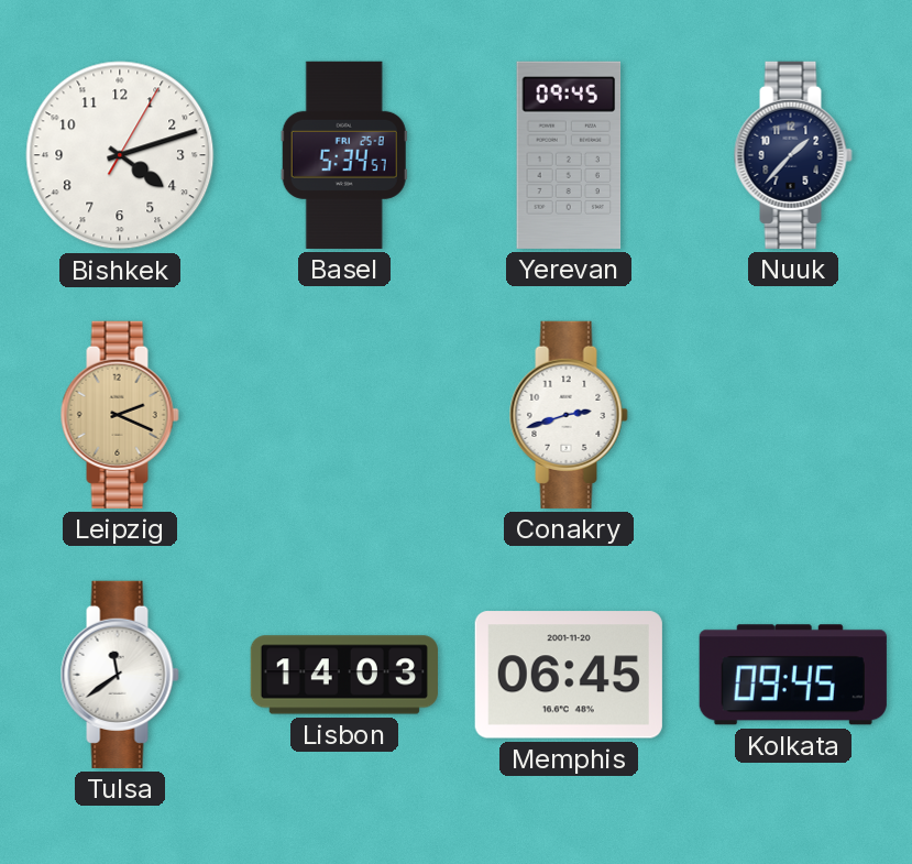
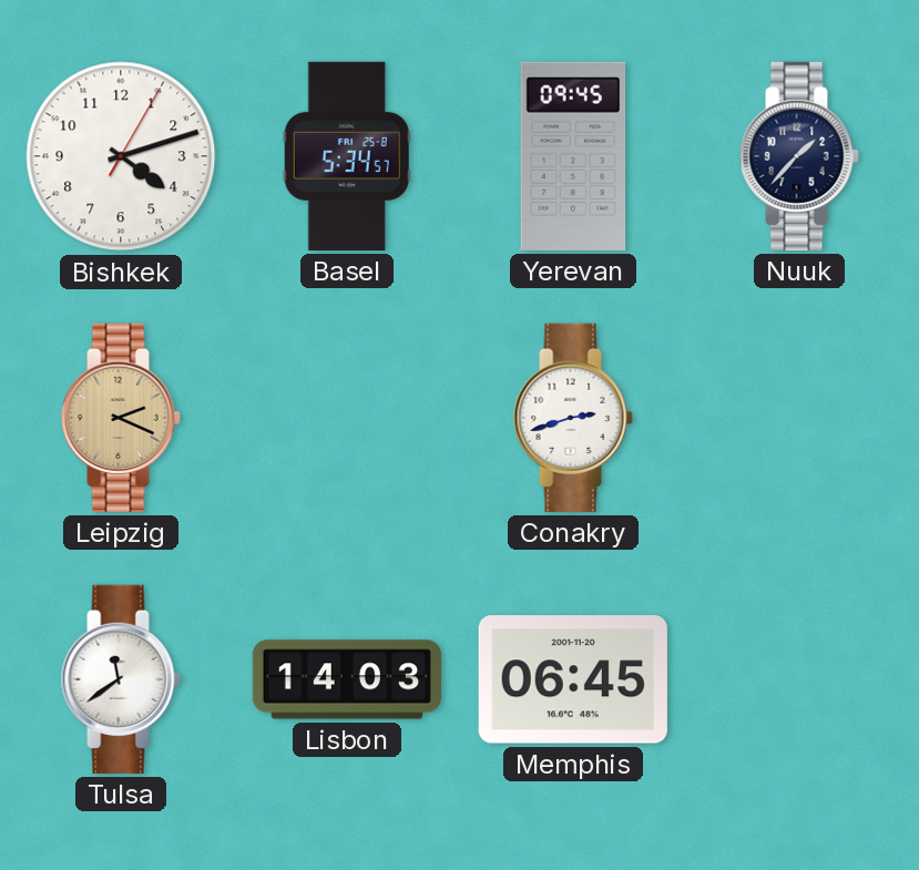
Kolkata: 09:45 -> none
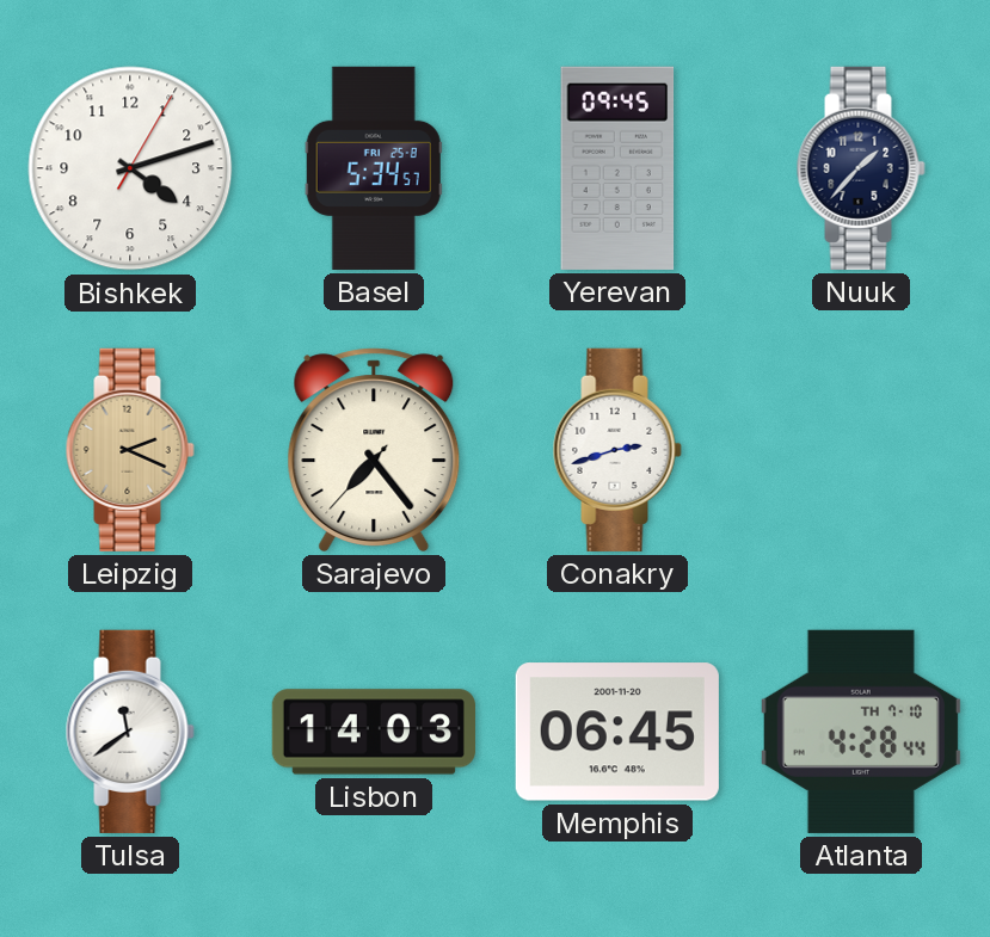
Sarajevo: none -> 7:23
Atlanta: none -> 4:28
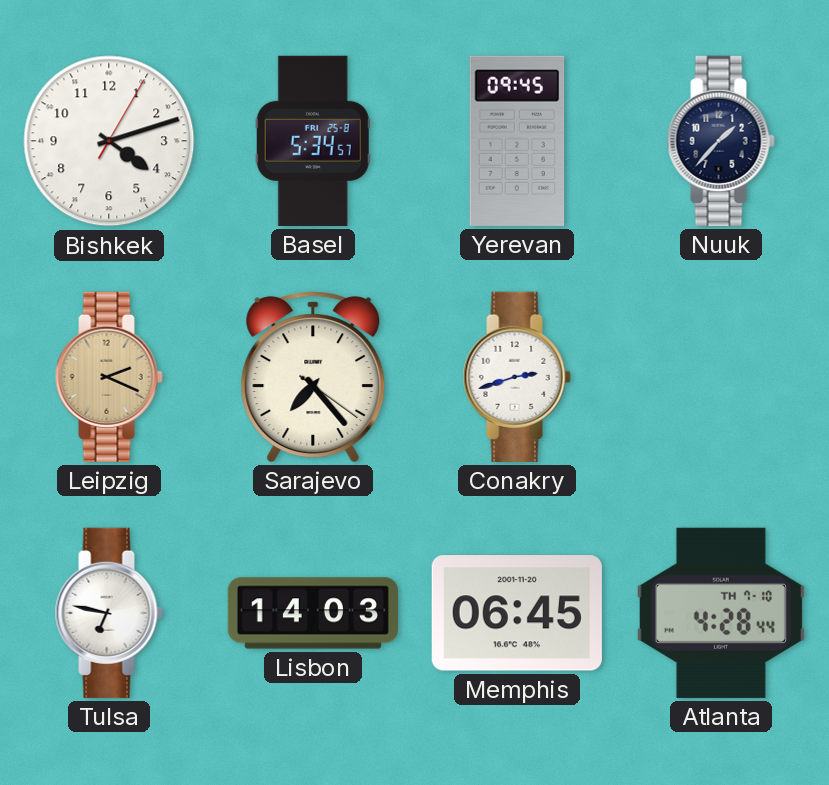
Sarajevo: 7:23:37 -> 7:23:21
Tulsa: 11:39 -> 6:47
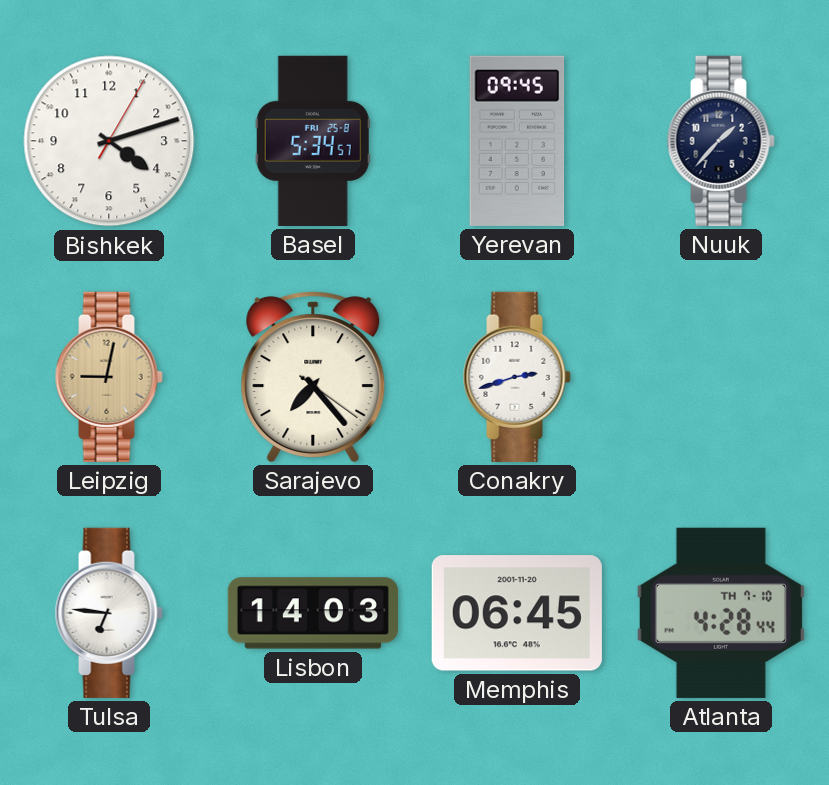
Leipzig: 2:19 -> 9:02
Tulsa: 6:47 -> 6:46
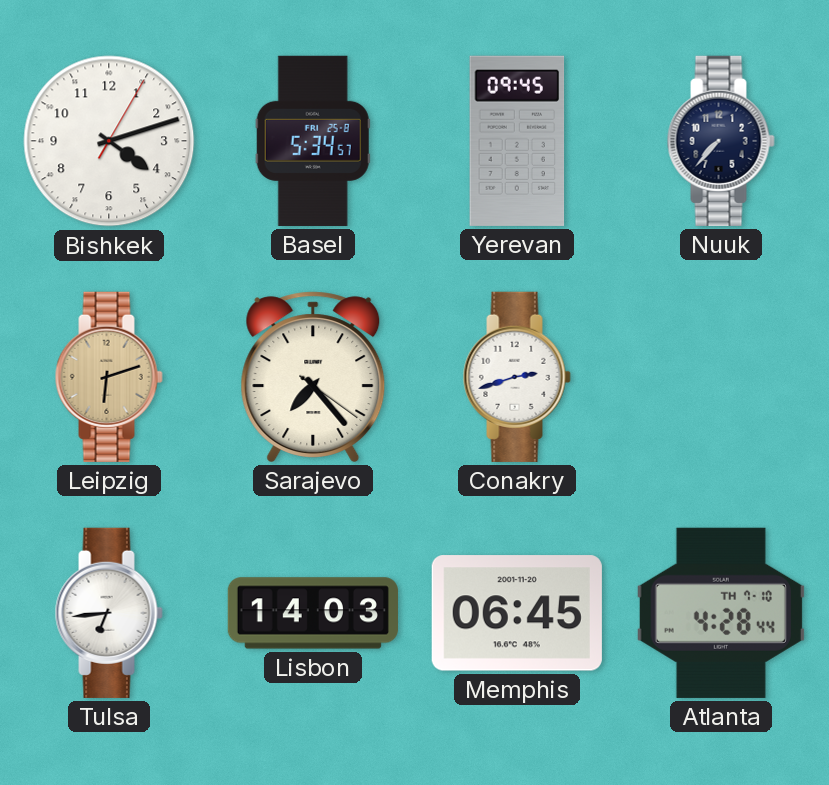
Nuuk: 1:37 -> 7:37
Leipzig: 9:02 -> 6:12
Tulsa: 6:46 -> 6:44
